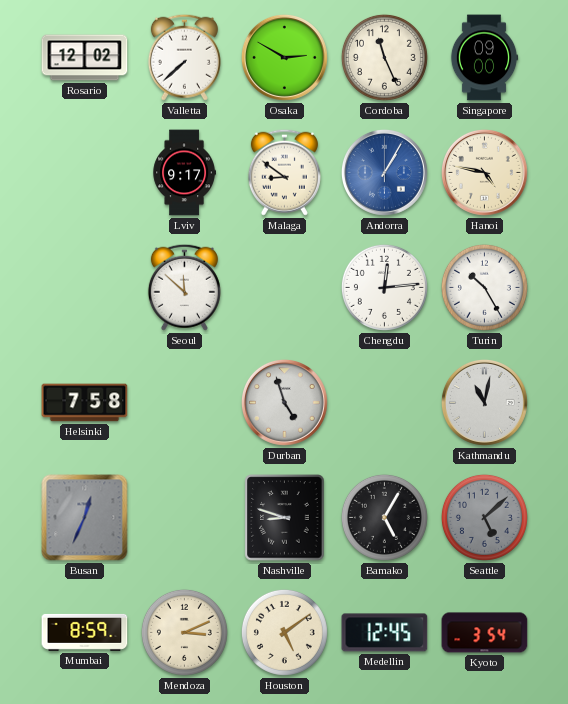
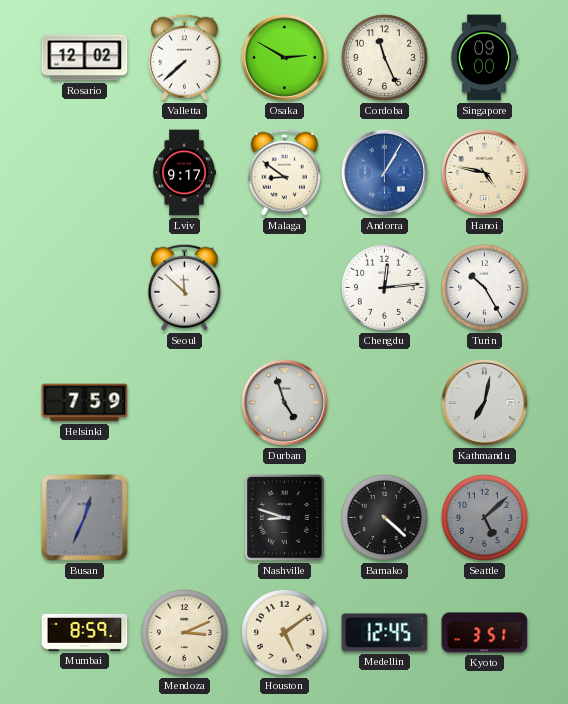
Helsinki: 7:58 -> 7:59
Kathmandu: 11:02 -> 7:02
Bamako: 5:05 -> 4:22
Kyoto: 3:54 -> 3:51
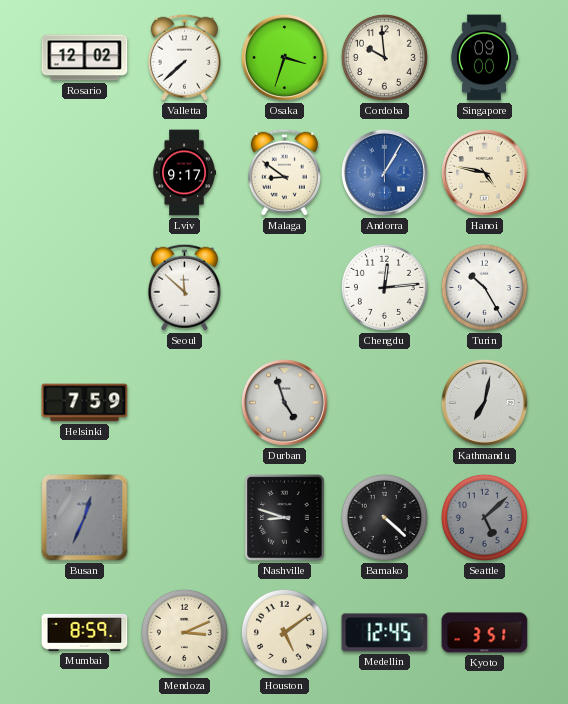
Osaka: 2:50 -> 3:33
Cordoba: 11:26 -> 9:59
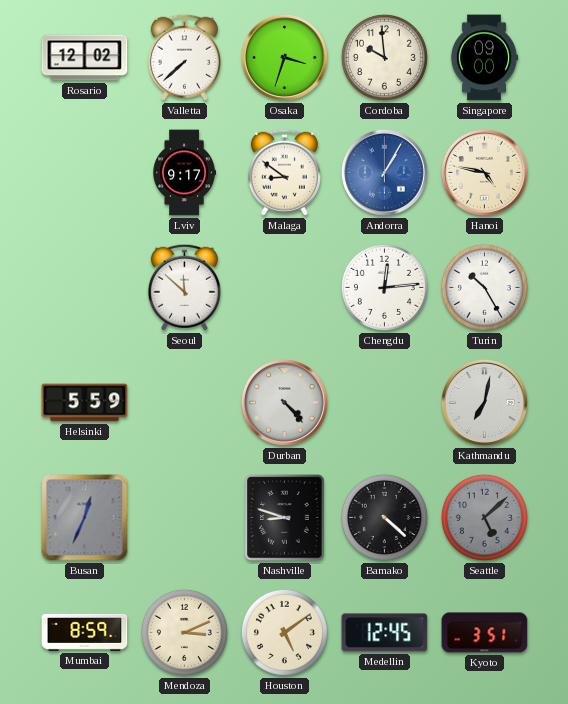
Helsinki: 7:59 -> 5:59
Durban: 4:57 -> 4:23
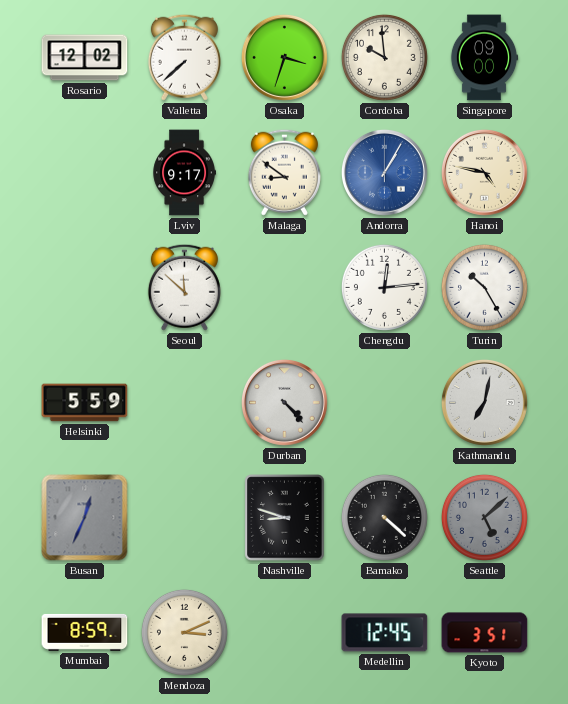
Houston: 5:09 -> none
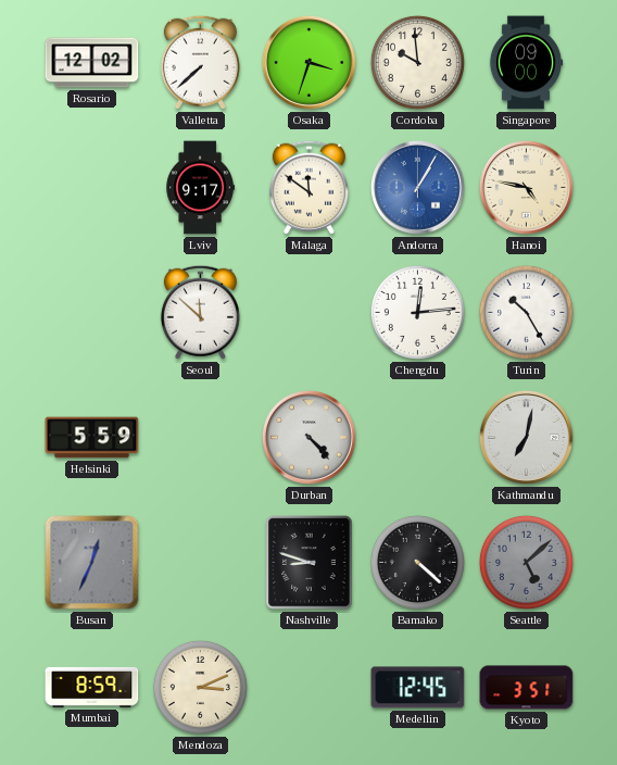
Malaga: 8:51 -> 11:51
